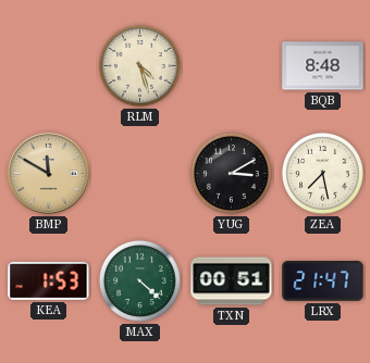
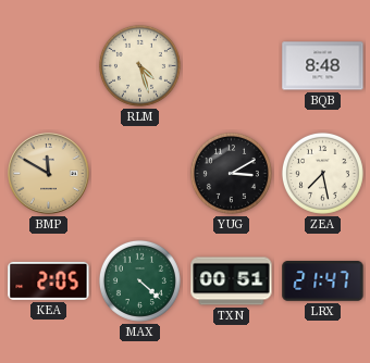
KEA: 1:53 -> 2:05
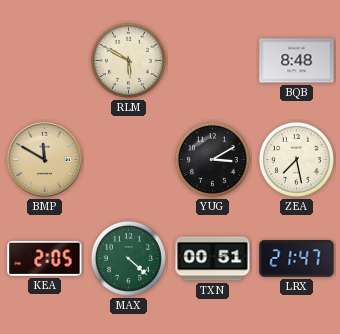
RLM: 4:27 -> 5:50
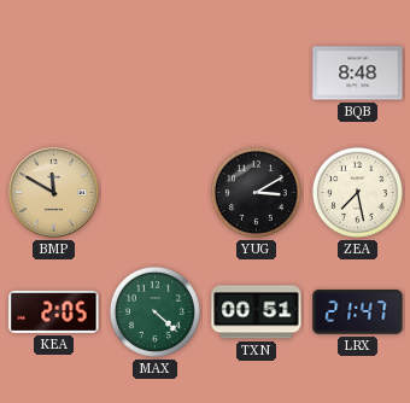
RLM: 5:50 -> none
